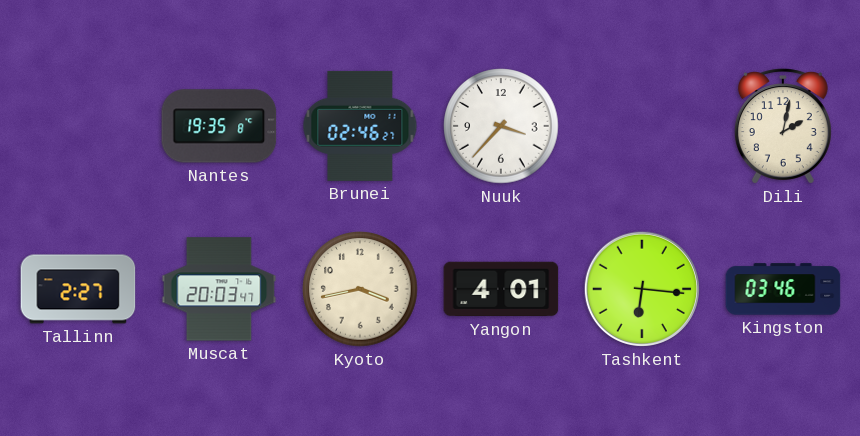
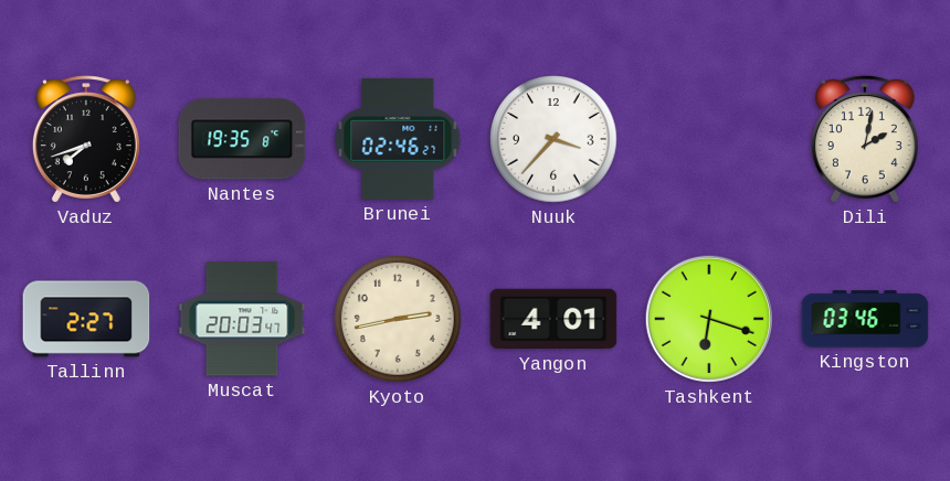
Vaduz: none -> 7:42
Kyoto: 3:43 -> 2:43
Tashkent: 6:16 -> 6:18
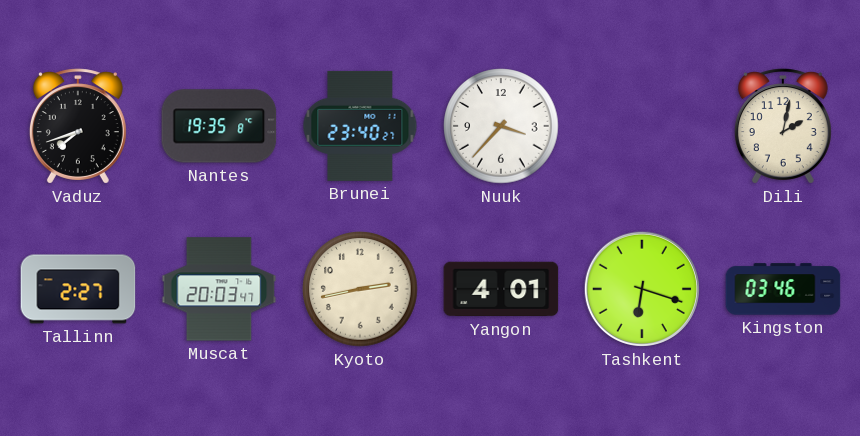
Brunei: 02:46 -> 23:40
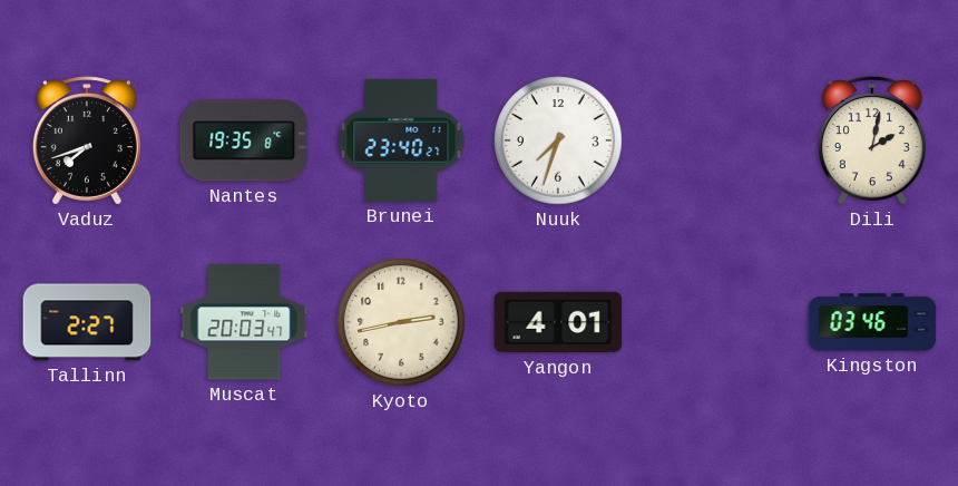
Nuuk: 3:37 -> 7:33
Tashkent: 6:18 -> none
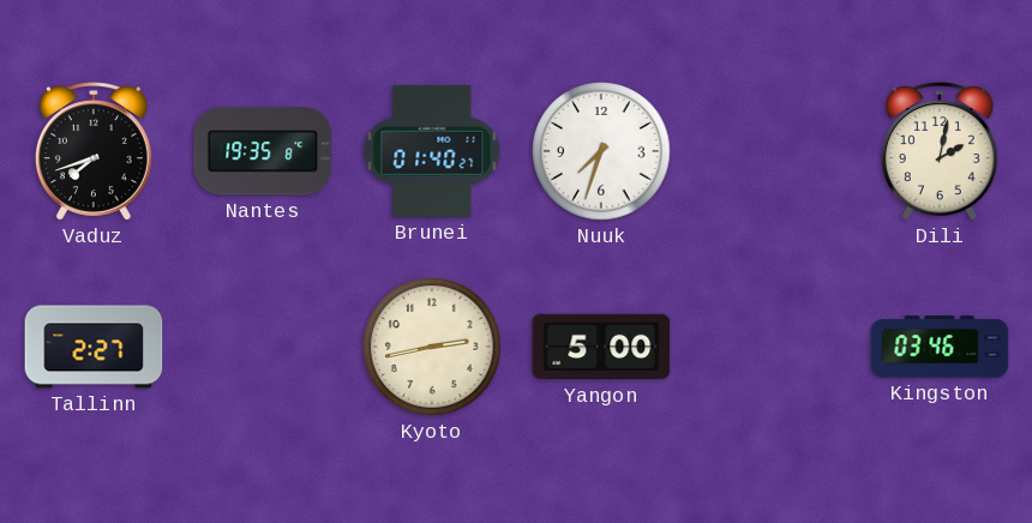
Brunei: 23:40 -> 01:40
Muscat: 20:03 -> none
Yangon: 4:01 -> 5:00
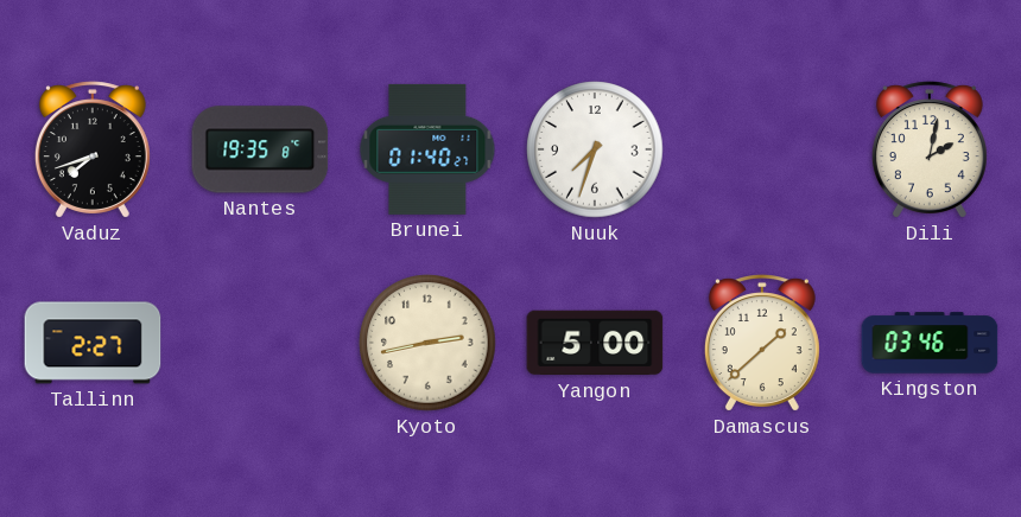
Damascus: none -> 1:38
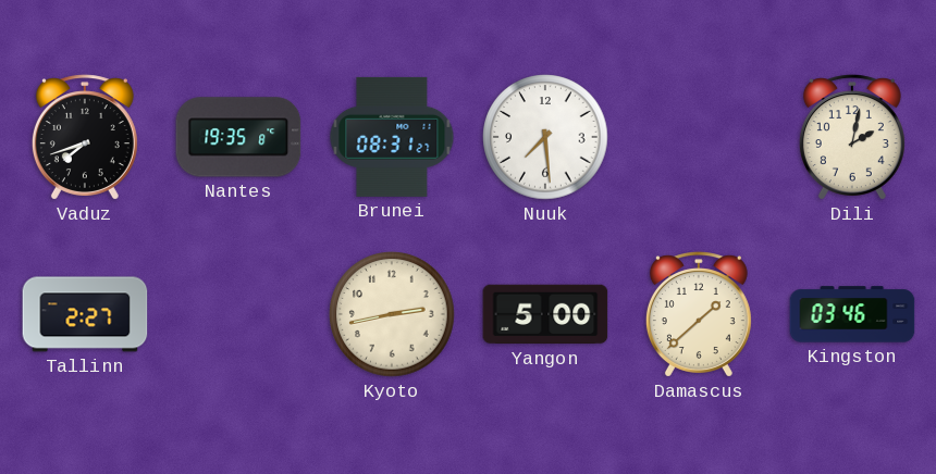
Brunei: 01:40 -> 08:31
Nuuk: 7:33 -> 7:29
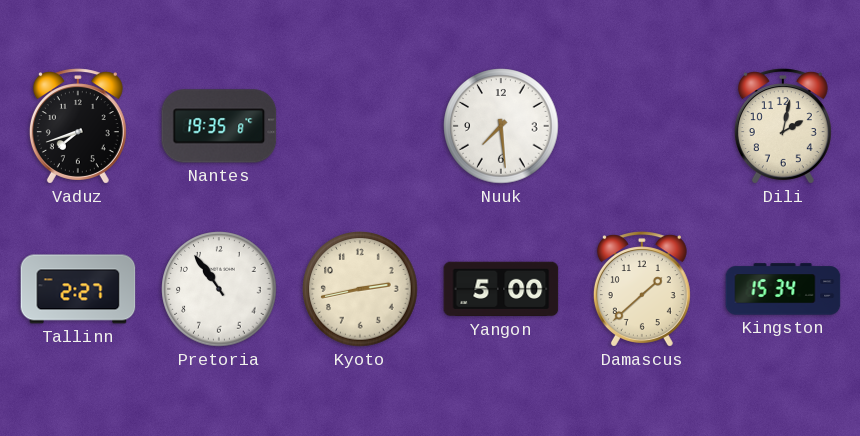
Brunei: 08:31 -> none
Pretoria: none -> 10:54
Kingston: 03:46 -> 15:34
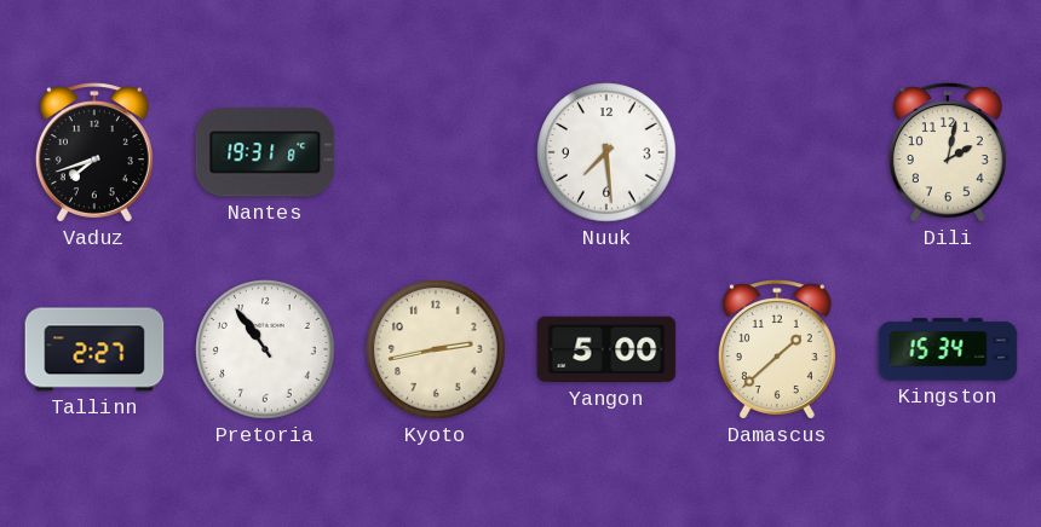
Nantes: 19:35 -> 19:31
